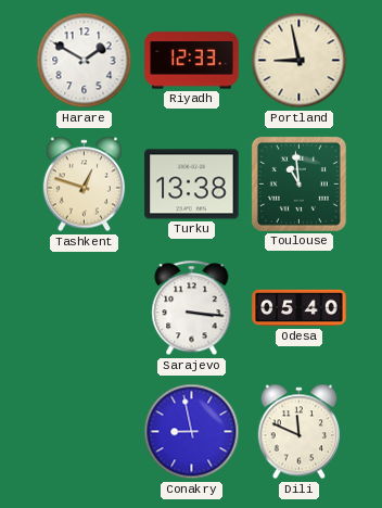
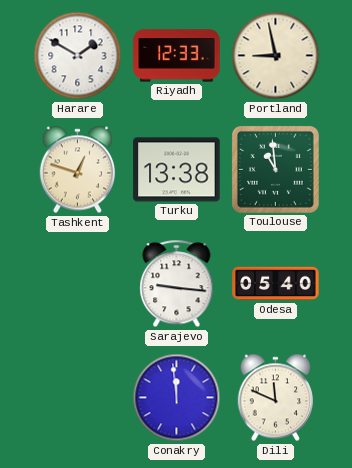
Sarajevo: 3:16 -> 9:16
Conakry: 8:58 -> 11:59
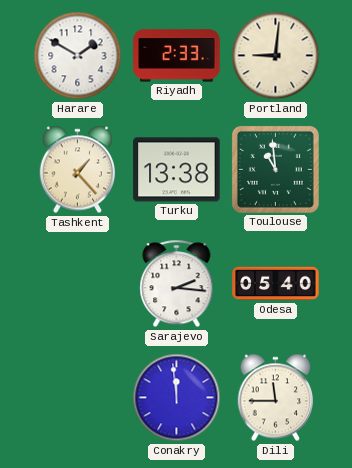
Riyadh: 12:33 -> 2:33
Portland: 8:58 -> 9:01
Tashkent: 12:48 -> 1:23
Sarajevo: 9:16 -> 2:16
Dili: 11:49 -> 11:45
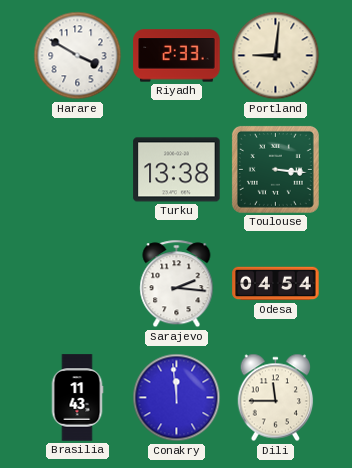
Harare: 1:50 -> 3:50
Tashkent: 1:23 -> none
Toulouse: 10:59 -> 3:16
Odesa: 05:40 -> 04:54
Brasilia: none -> 11:43
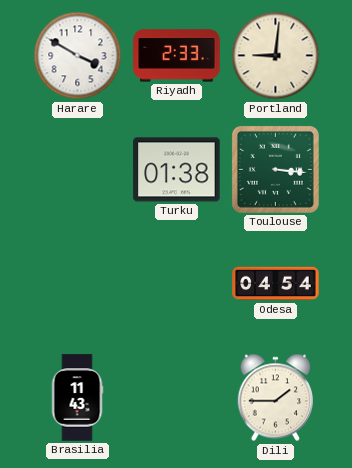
Turku: 13:38 -> 01:38
Sarajevo: 2:16 -> none
Conakry: 11:59 -> none
Dili: 11:45 -> 1:45
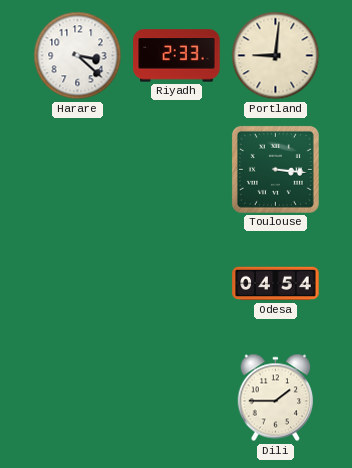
Harare: 3:50 -> 3:22
Turku: 01:38 -> none
Brasilia: 11:43 -> none
